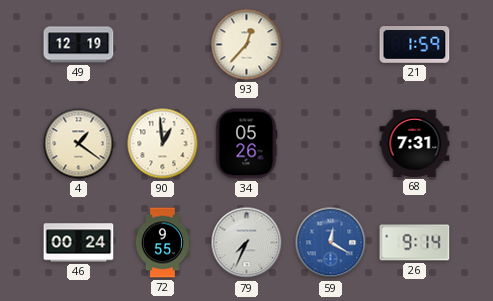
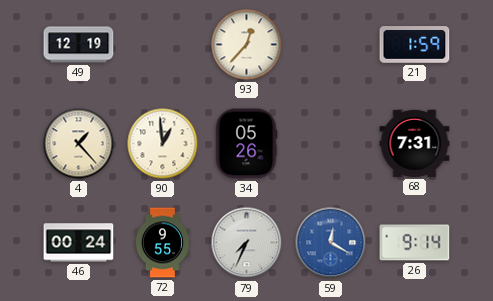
4: 1:21 -> 1:23
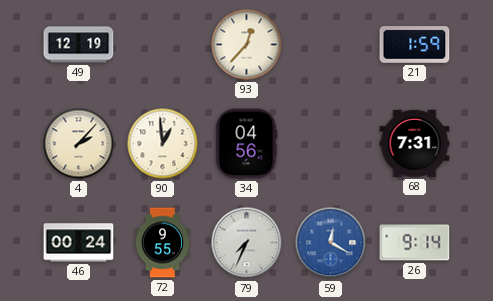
4: 1:23 -> 2:07
34: 05:26 -> 04:56
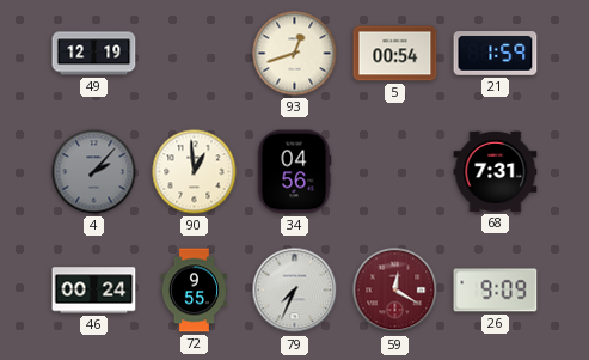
93: 12:37 -> 12:42
5: none -> 00:54
4 dial: cream -> grey
59 dial: blue -> burgundy
26: 9:14 -> 9:09
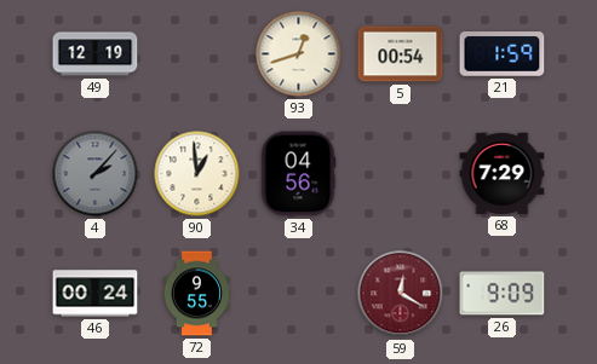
68: 7:31 -> 7:29
79: 7:34 -> none
